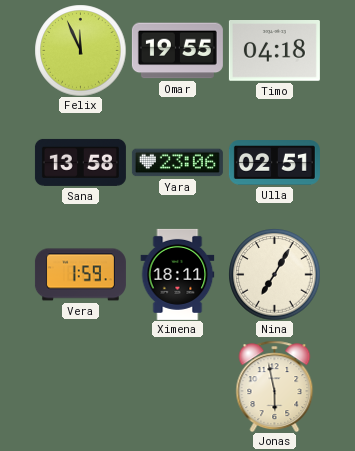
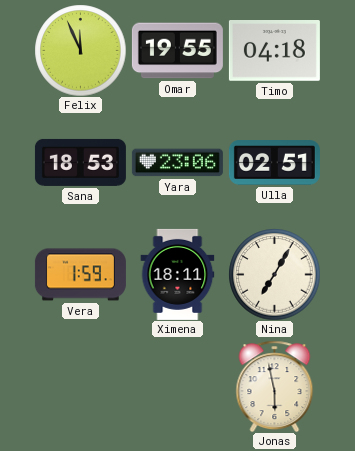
Sana: 13:58 -> 18:53
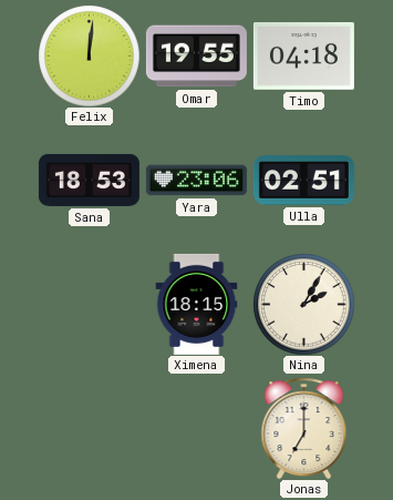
Felix: 11:56 -> 12:01
Vera: 1:59 -> none
Ximena: 18:11 -> 18:15
Nina: 7:05 -> 2:05
Jonas: 5:58 -> 7:00
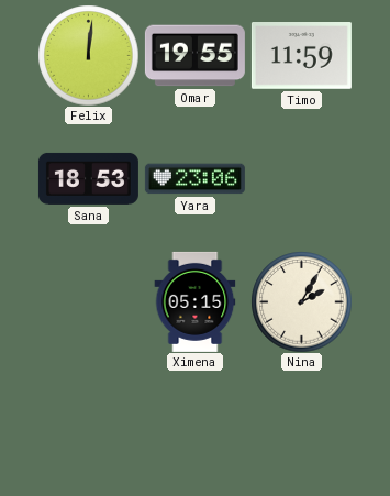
Timo: 04:18 -> 11:59
Ulla: 02:51 -> none
Ximena: 18:15 -> 05:15
Jonas: 7:00 -> none
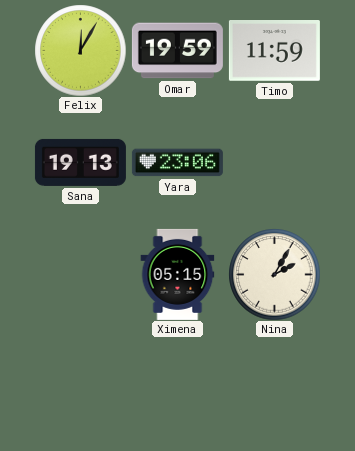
Felix: 12:01 -> 12:05
Omar: 19:55 -> 19:59
Sana: 18:53 -> 19:13
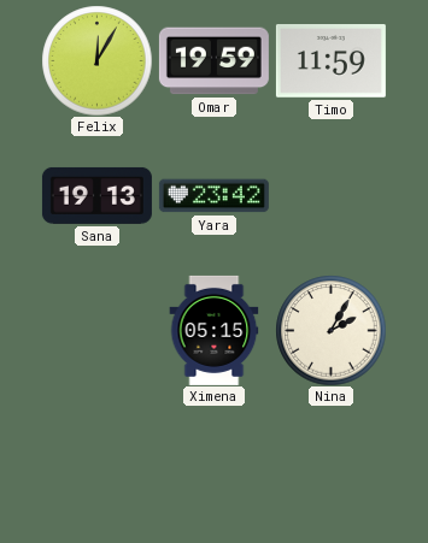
Yara: 23:06 -> 23:42
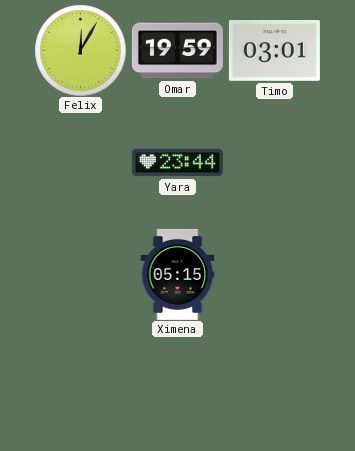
Timo: 11:59 -> 03:01
Sana: 19:13 -> none
Yara: 23:42 -> 23:44
Nina: 2:05 -> none
